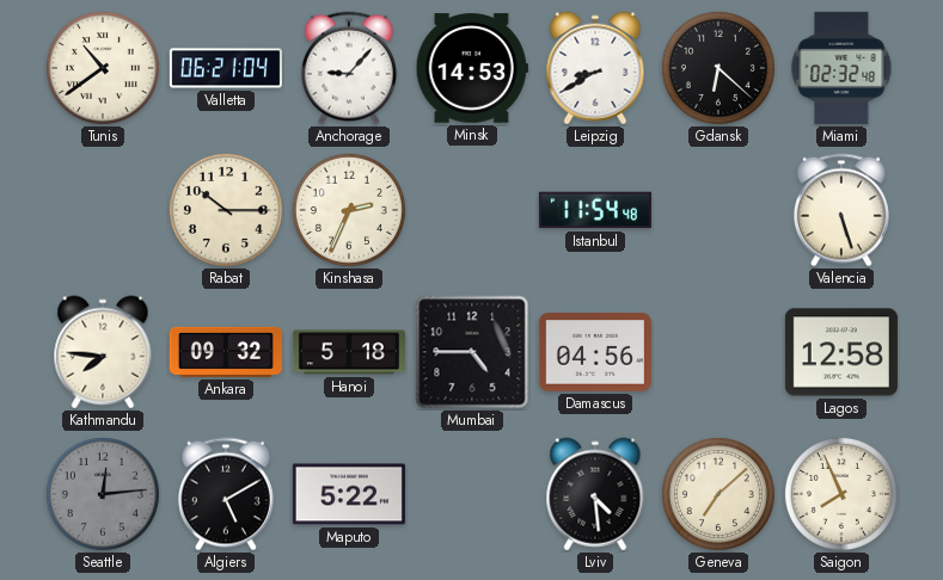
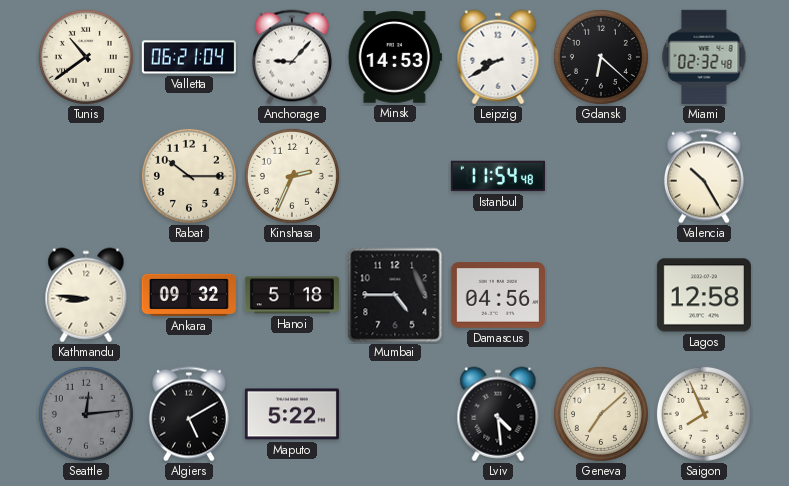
Valencia: 5:27 -> 10:25
Kathmandu: 7:46 -> 8:46
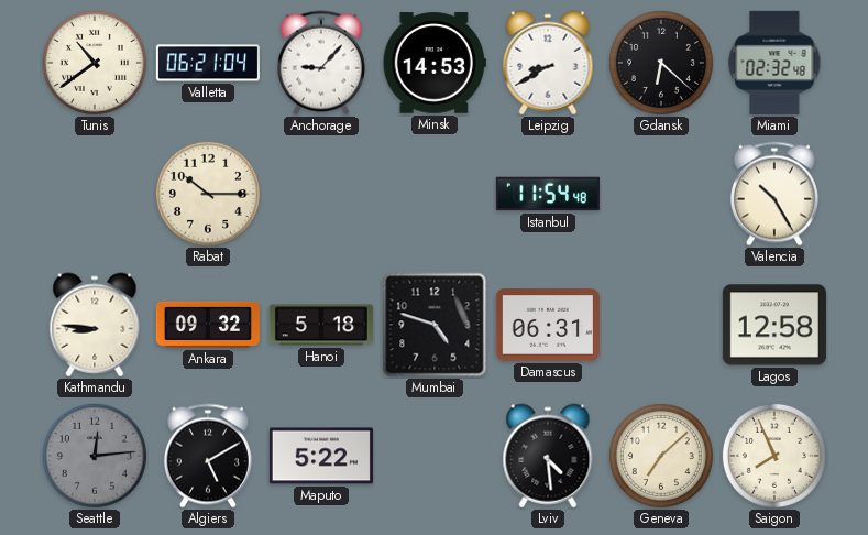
Kinshasa: 2:34 -> none
Mumbai: 4:45 -> 4:48
Damascus: 04:56 -> 06:31
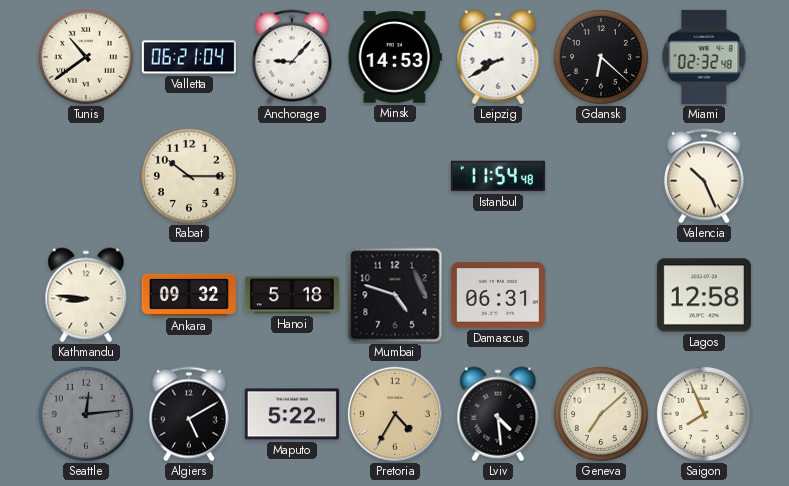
Valencia: 10:25 -> 10:26
Pretoria: none -> 4:35
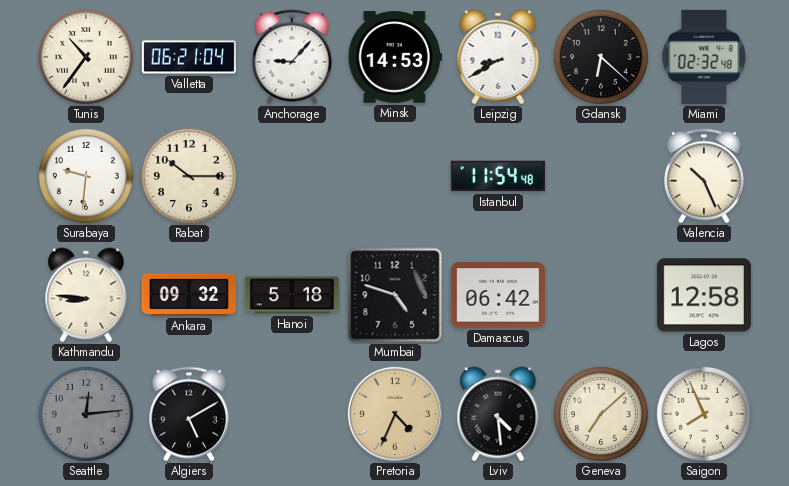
Tunis: 10:39 -> 10:36
Surabaya: none -> 9:31
Damascus: 06:31 -> 06:42
Maputo: 5:22 -> none
Pretoria: 4:35 -> 4:34
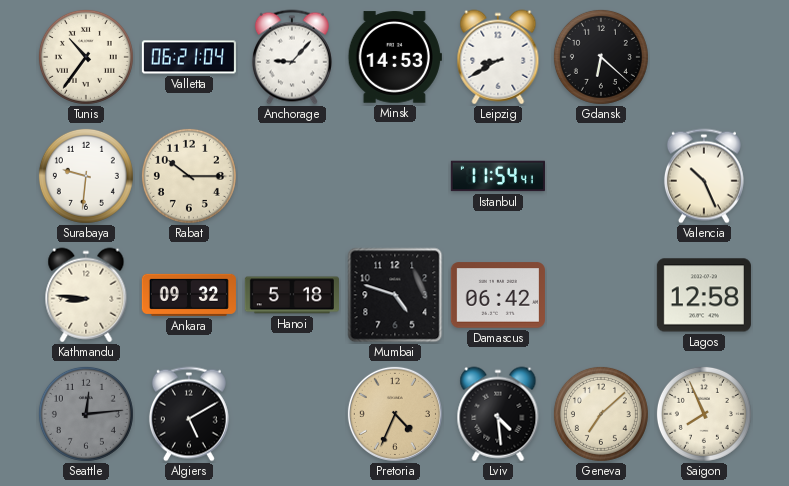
Miami: 02:32 -> none
Istanbul: 11:54:48 -> 11:54:41
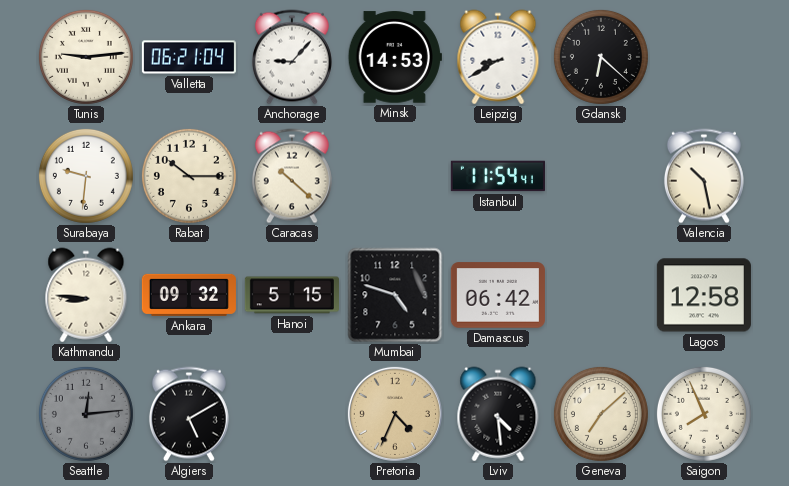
Tunis: 10:36 -> 9:14
Caracas: none -> 10:22
Valencia: 10:26 -> 10:28
Hanoi: 5:18 -> 5:15
